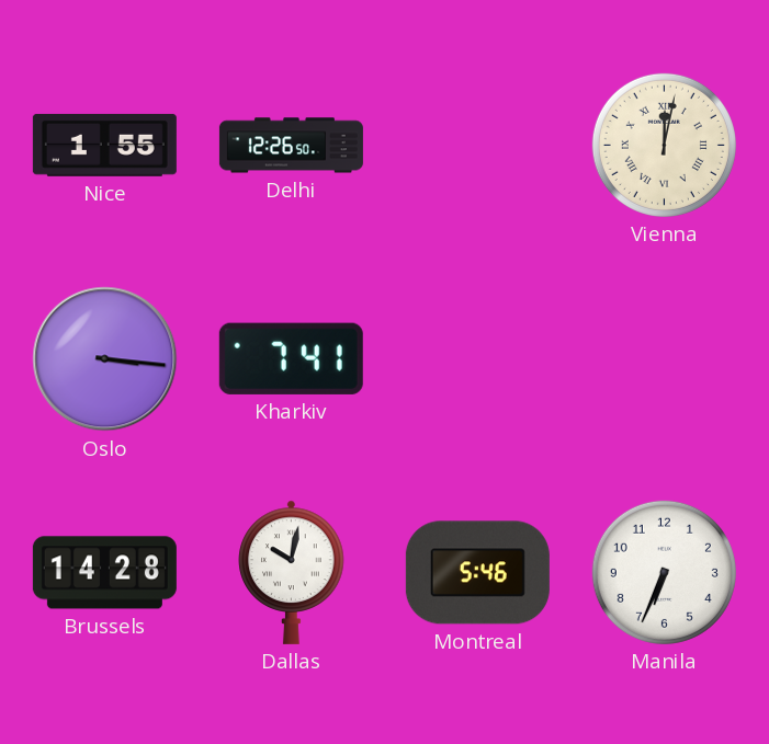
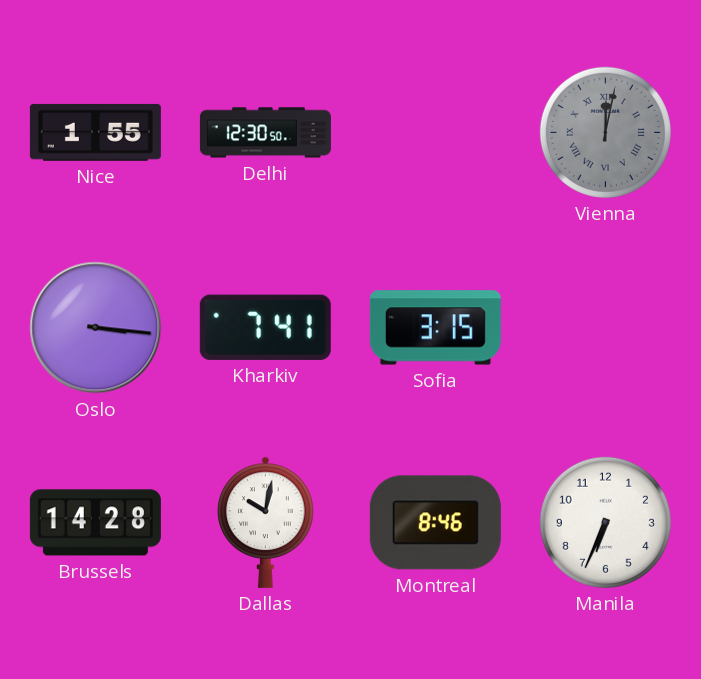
Delhi: 12:26 -> 12:30
Vienna dial: cream -> grey
Sofia: none -> 3:15
Montreal: 5:46 -> 8:46
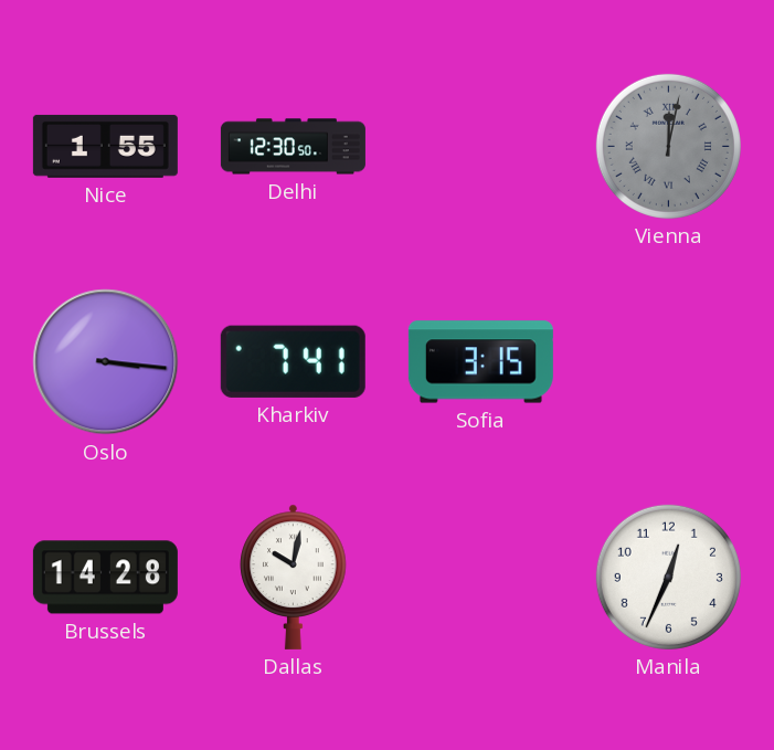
Montreal: 8:46 -> none
Manila: 6:34 -> 12:34
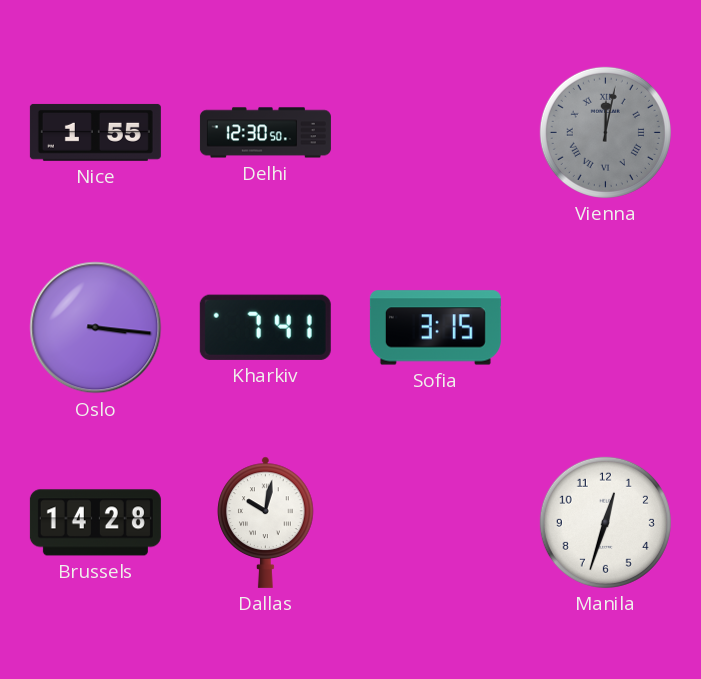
Manila: 12:34 -> 12:33
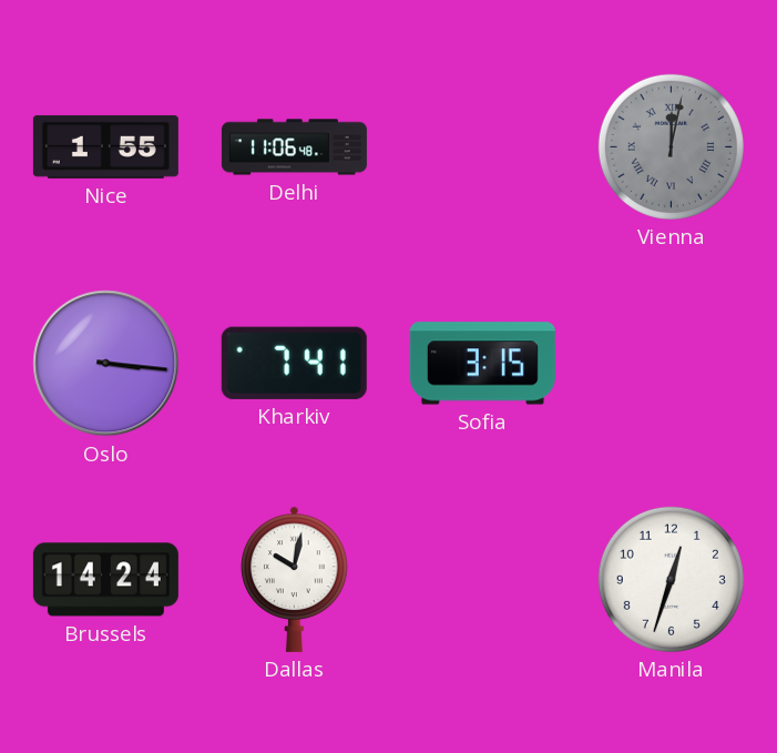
Delhi: 12:30 -> 11:06
Brussels: 14:28 -> 14:24
